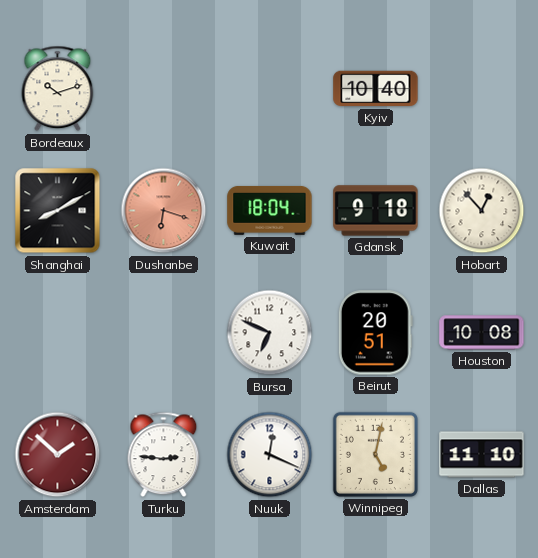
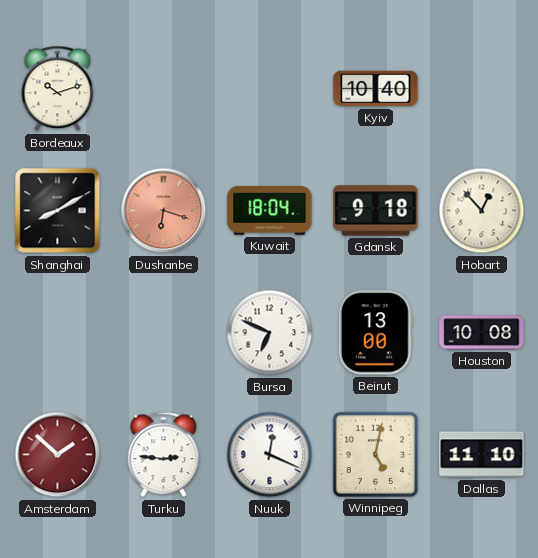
Beirut: 20:51 -> 13:00
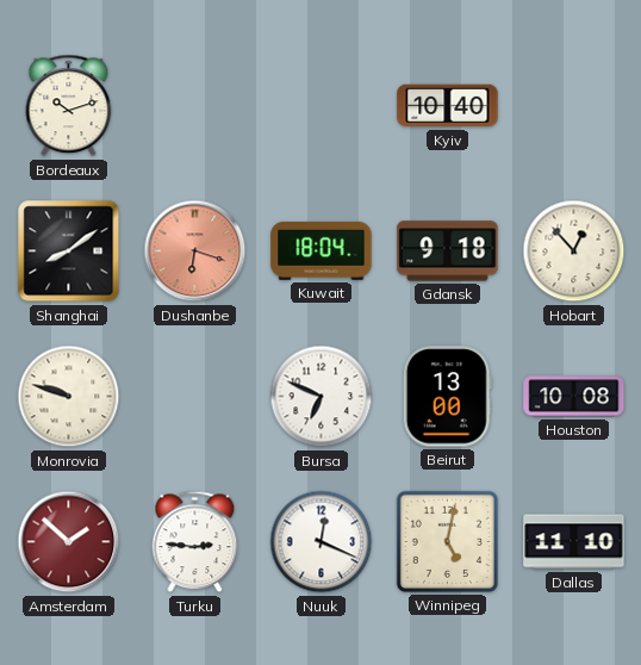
Shanghai: 8:10 -> 8:09
Monrovia: none -> 9:48
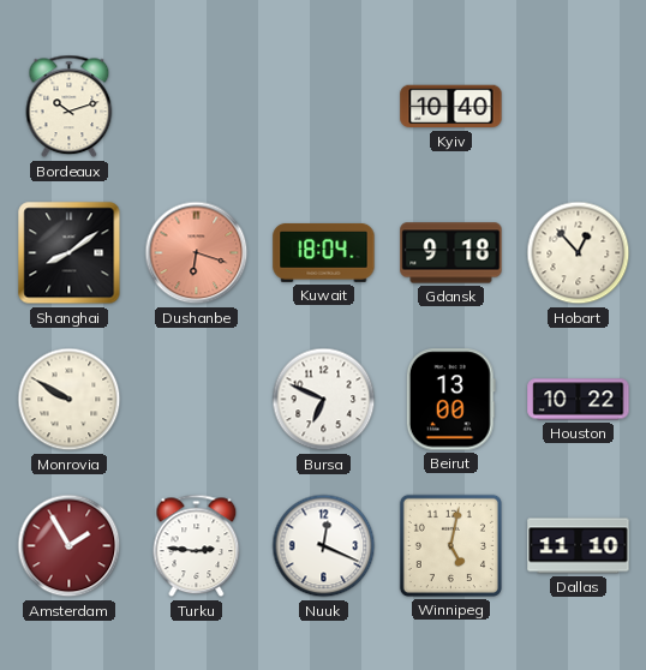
Monrovia: 9:48 -> 9:50
Houston: 10:08 -> 10:22
Amsterdam: 1:52 -> 1:55
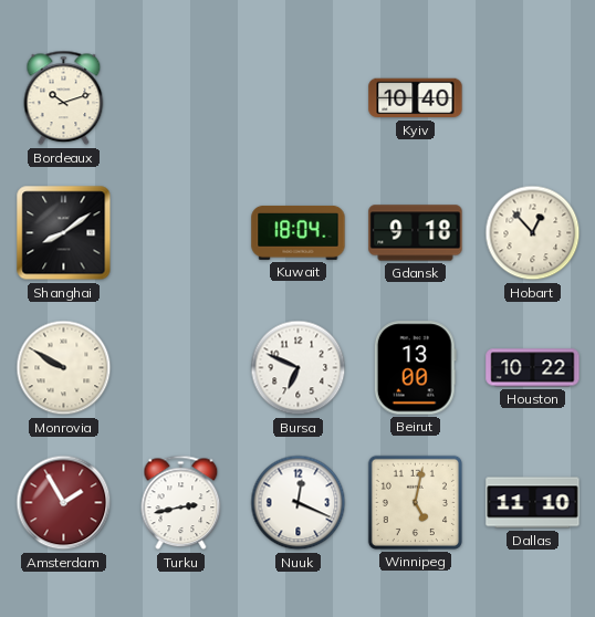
Dushanbe: 6:18 -> none
Turku: 2:46 -> 2:43
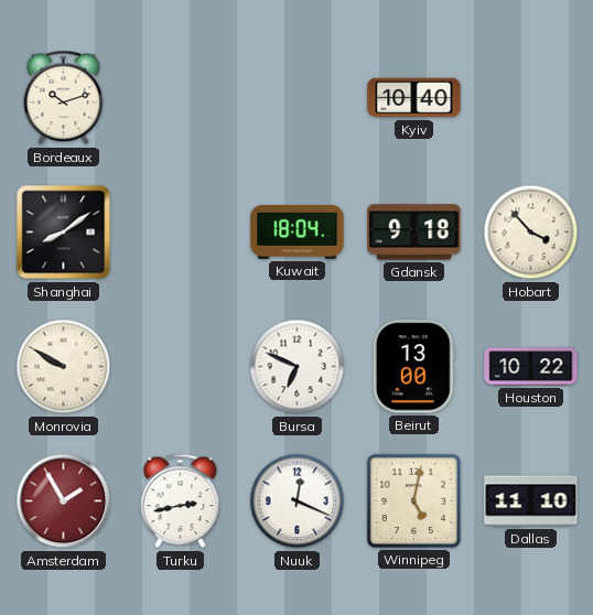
Hobart: 12:53 -> 3:53
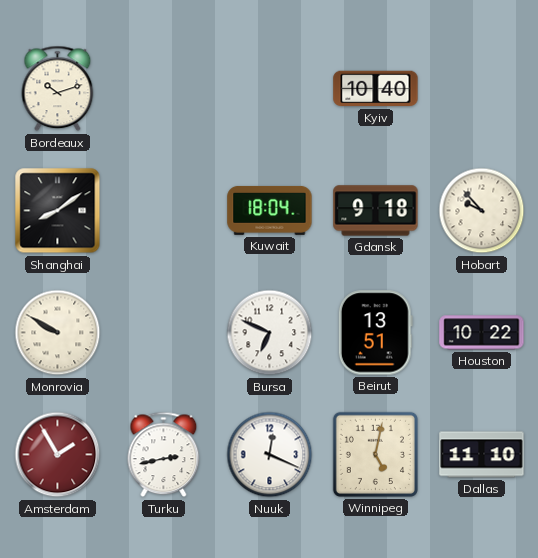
Hobart: 3:53 -> 9:53
Beirut: 13:00 -> 13:51
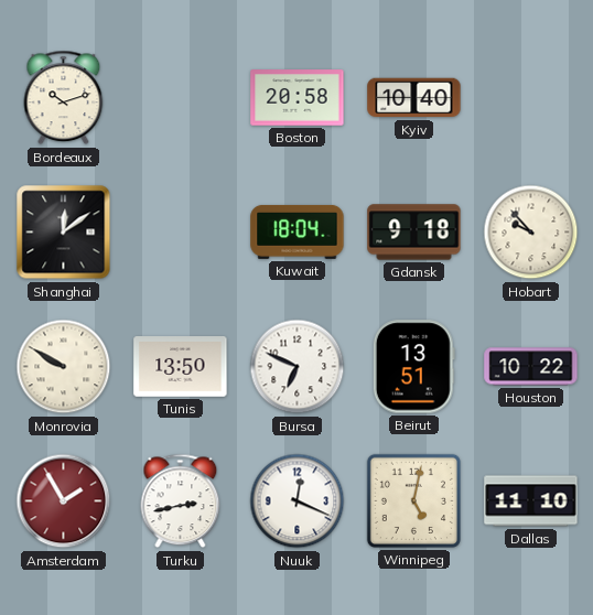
Boston: none -> 20:58
Shanghai: 8:09 -> 12:09
Tunis: none -> 13:50
